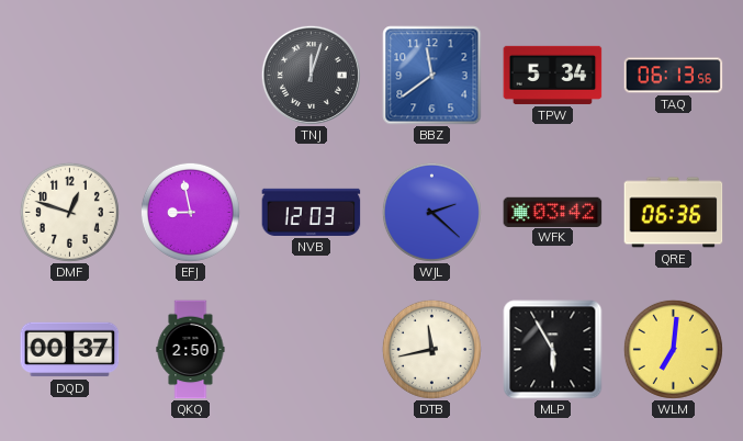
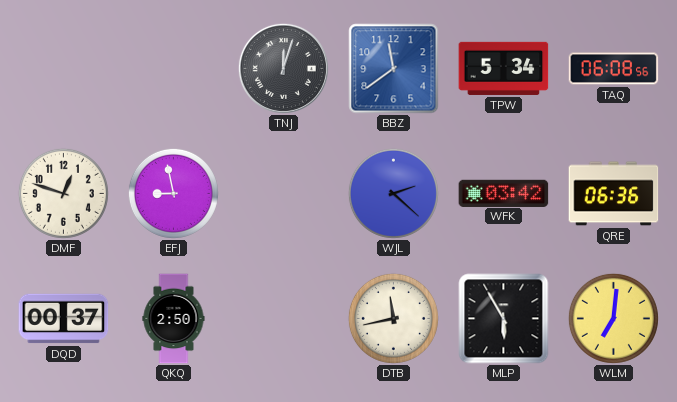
TAQ: 06:13 -> 06:08
NVB: 12:03 -> none
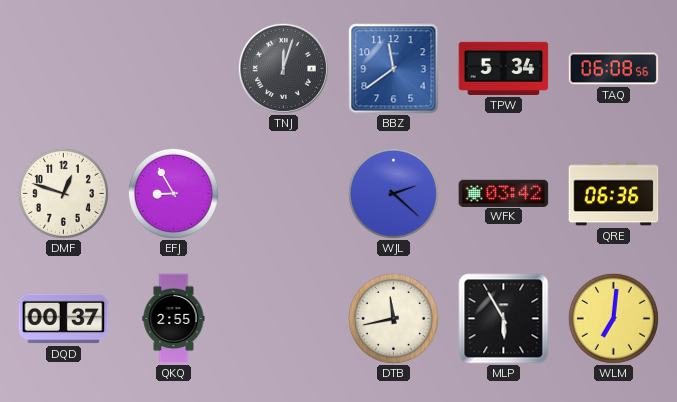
EFJ: 8:58 -> 8:55
QKQ: 2:50 -> 2:55
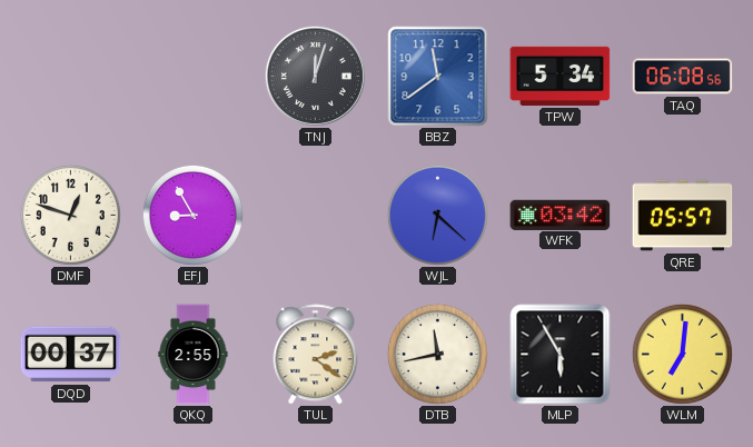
WJL: 2:22 -> 6:22
QRE: 06:36 -> 05:57
TUL: none -> 2:21
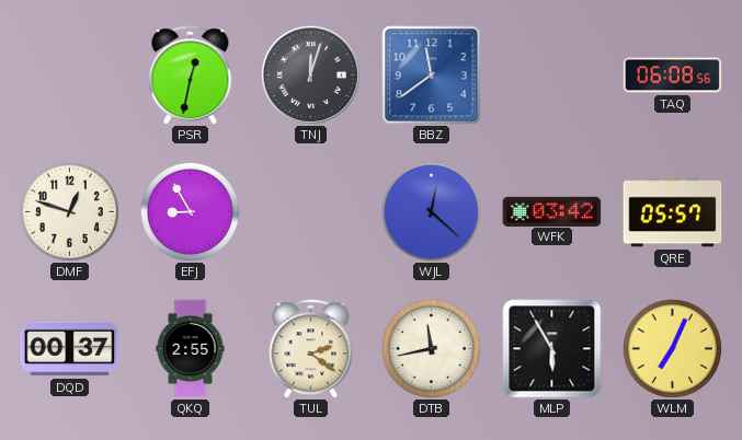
PSR: none -> 12:32
TPW: 5:34 -> none
WJL: 6:22 -> 12:22
WLM: 7:01 -> 7:04
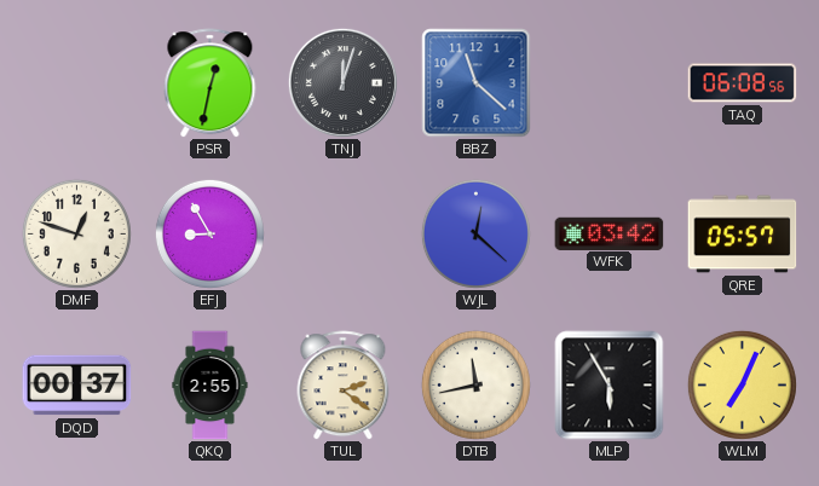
BBZ: 11:39 -> 11:22
